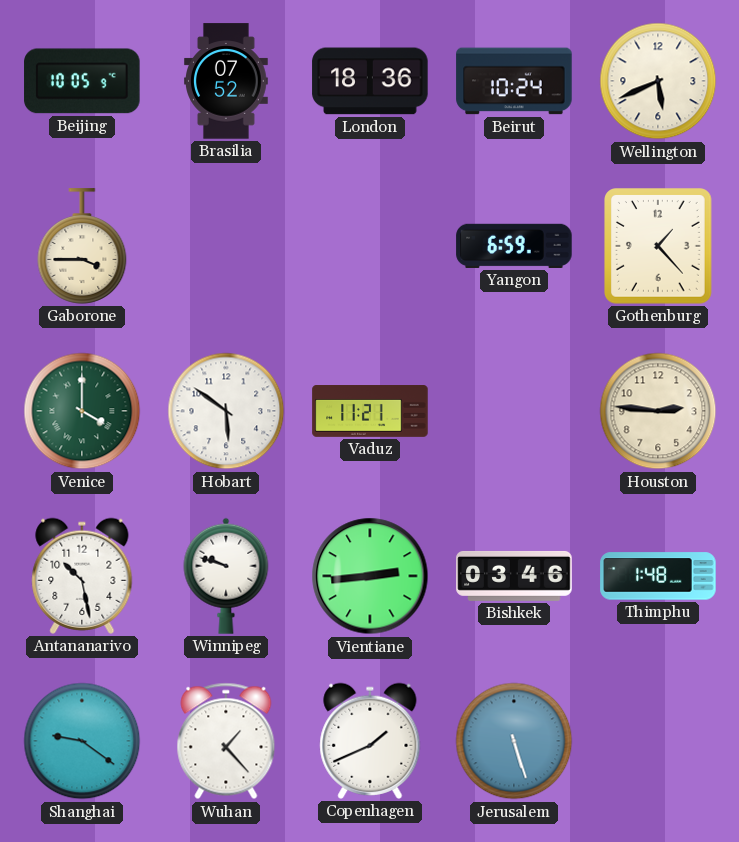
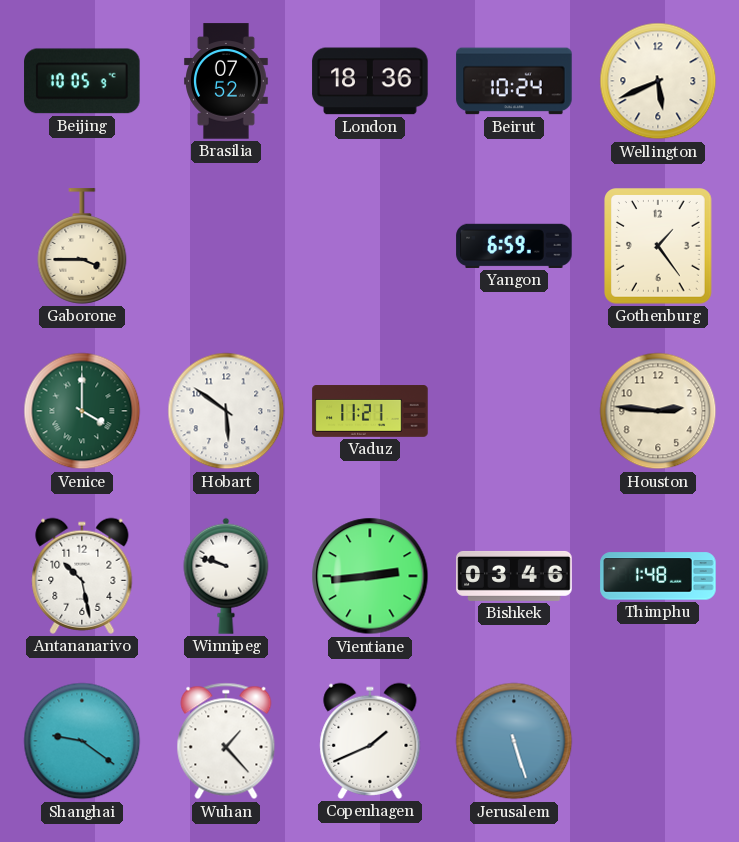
Gothenburg: 1:23 -> 1:24
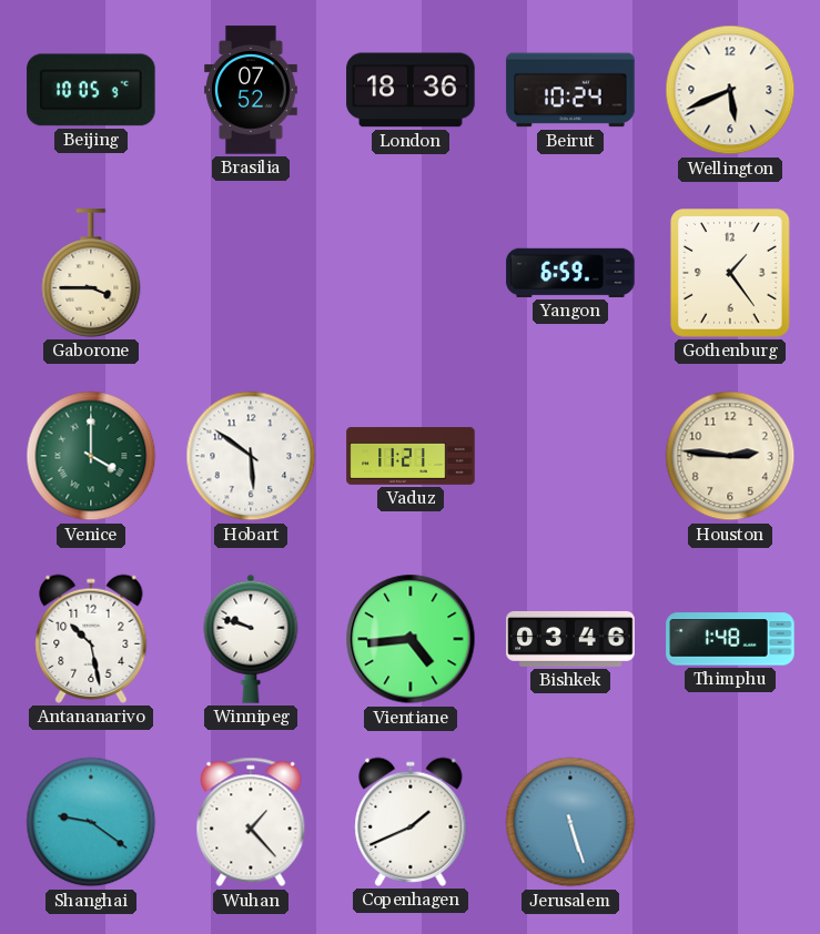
Vientiane: 2:44 -> 4:44
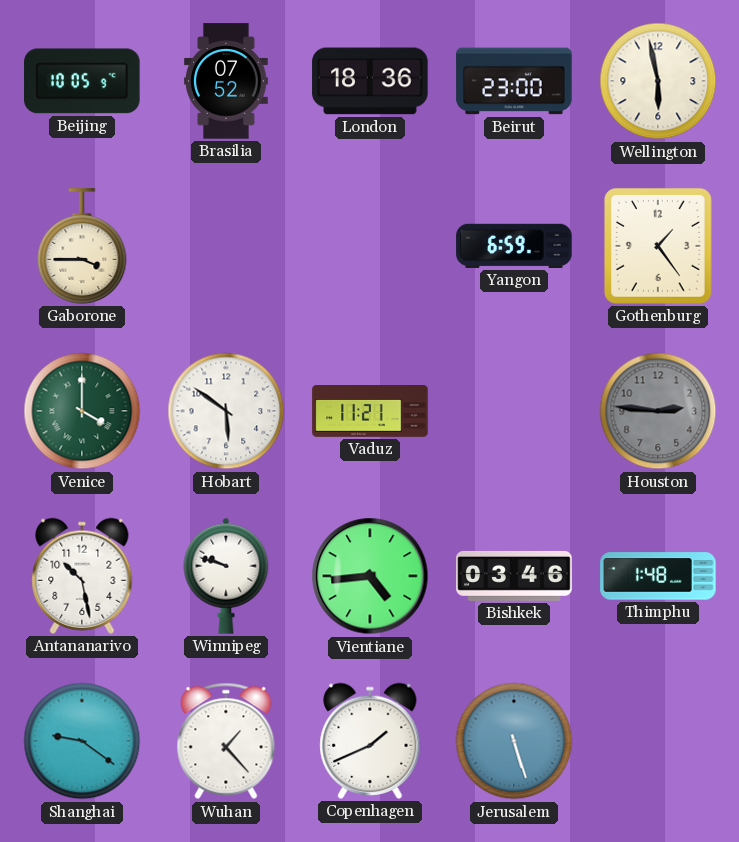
Beirut: 10:24 -> 23:00
Wellington: 5:41 -> 5:58
Houston dial: cream -> grey
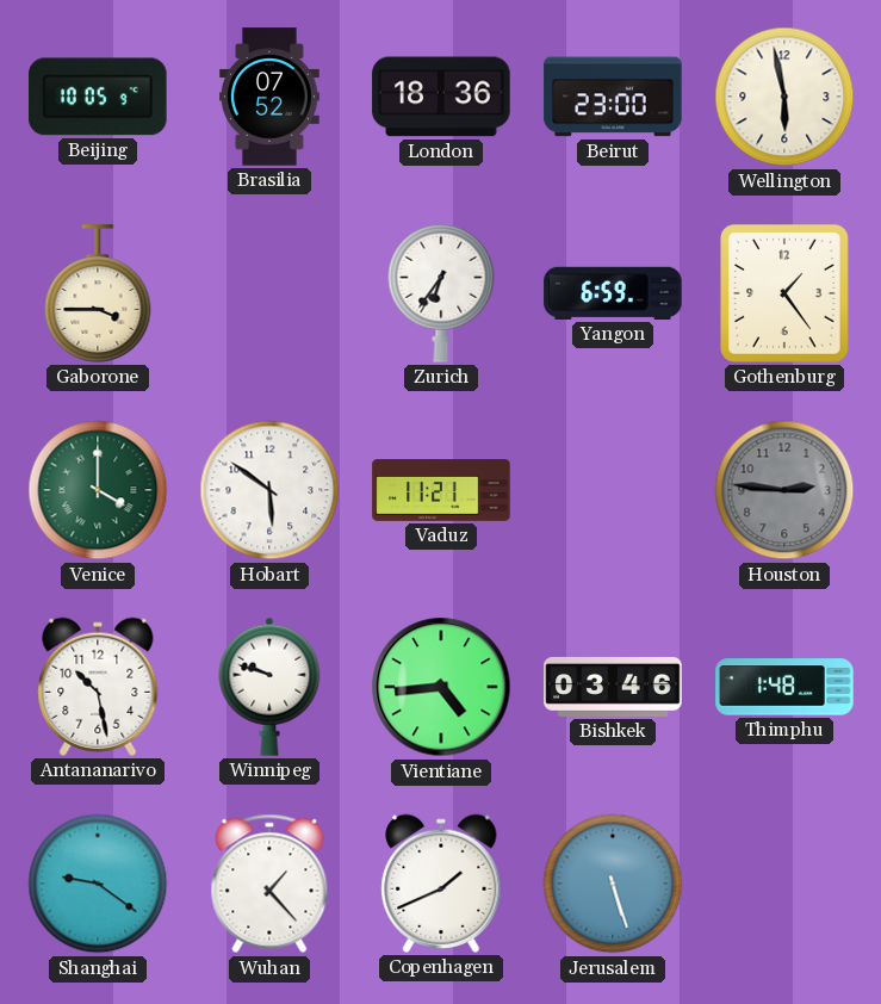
Zurich: none -> 6:36
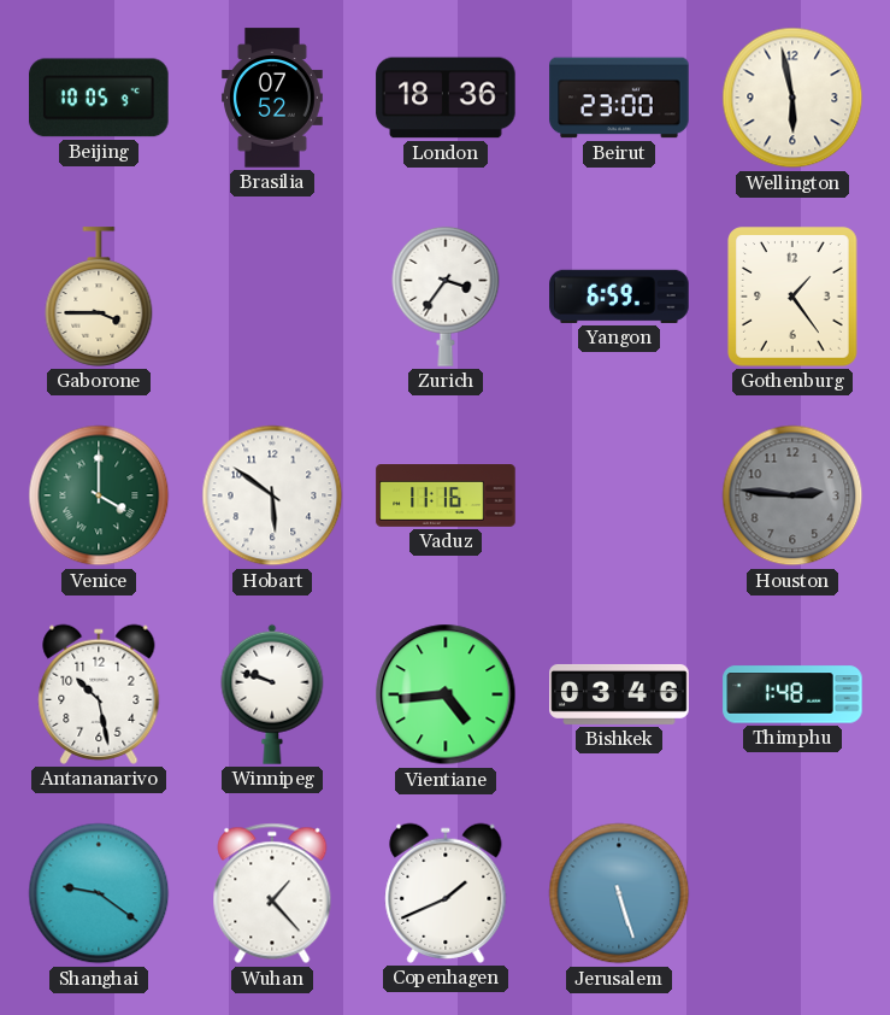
Zurich: 6:36 -> 3:36
Vaduz: 11:21 -> 11:16
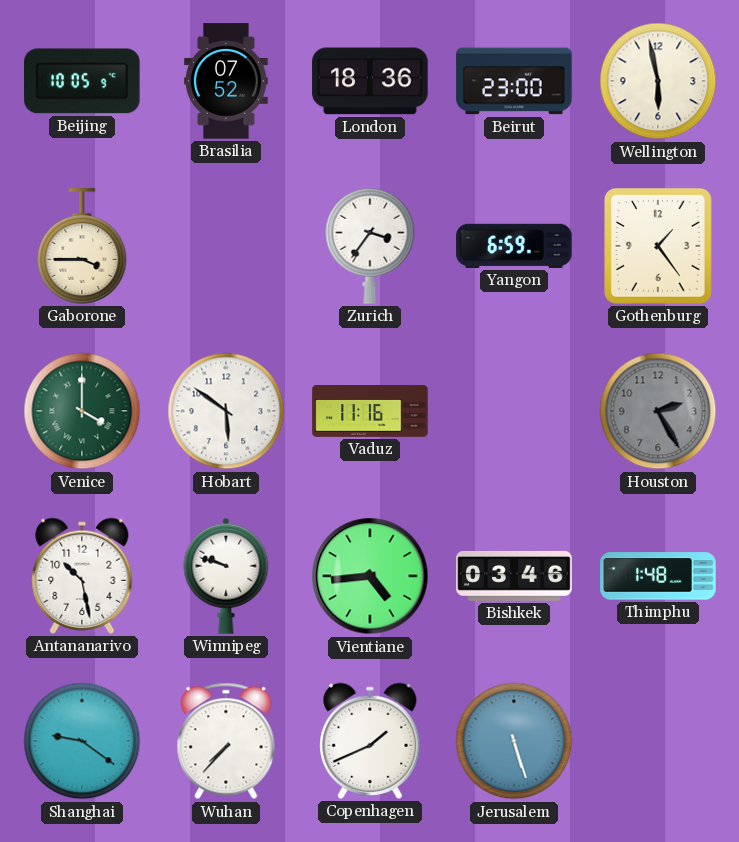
Houston: 2:46 -> 2:25
Wuhan: 1:23 -> 7:37
